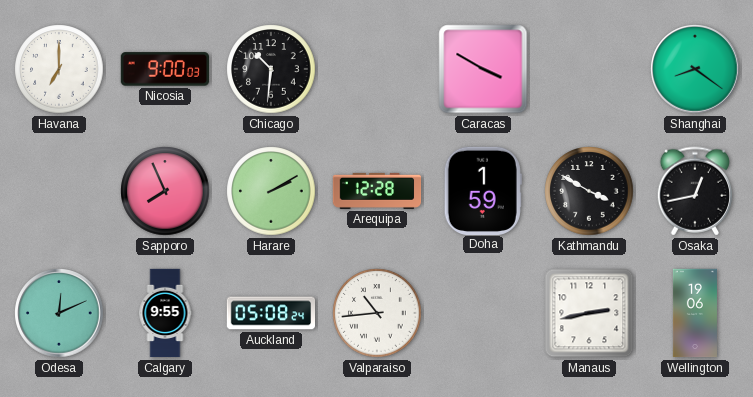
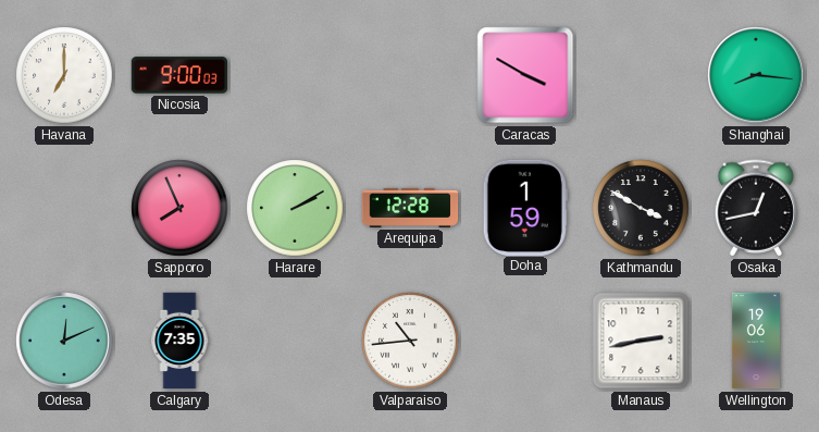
Chicago: 10:31 -> none
Shanghai: 8:21 -> 8:16
Calgary: 9:55 -> 7:35
Auckland: 05:08 -> none
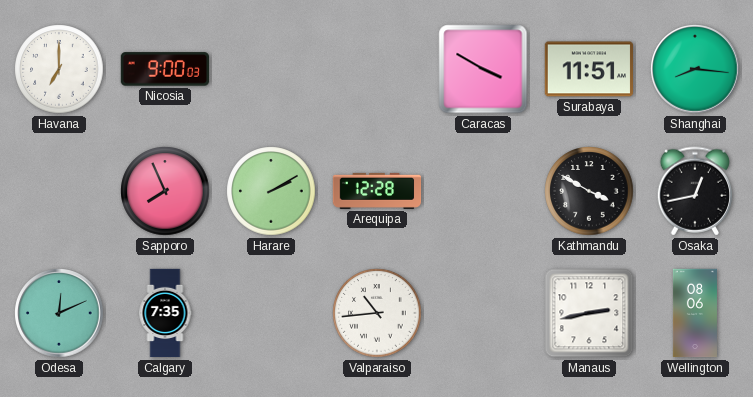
Surabaya: none -> 11:51
Doha: 1:59 -> none
Wellington: 19:06 -> 08:06
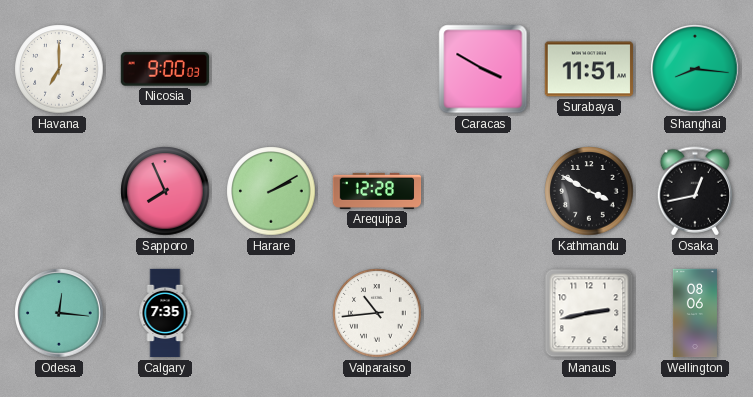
Odesa: 12:11 -> 12:16
